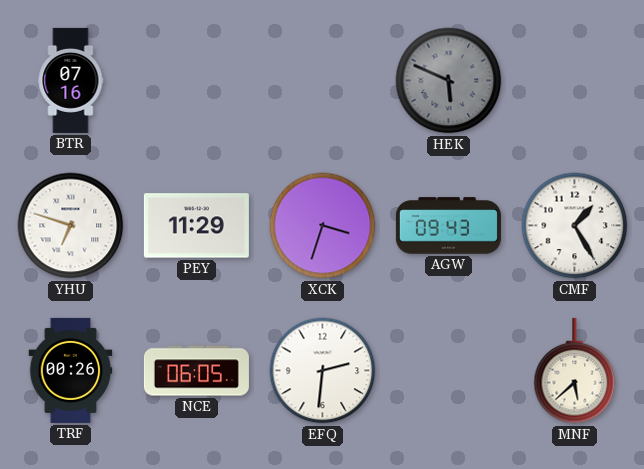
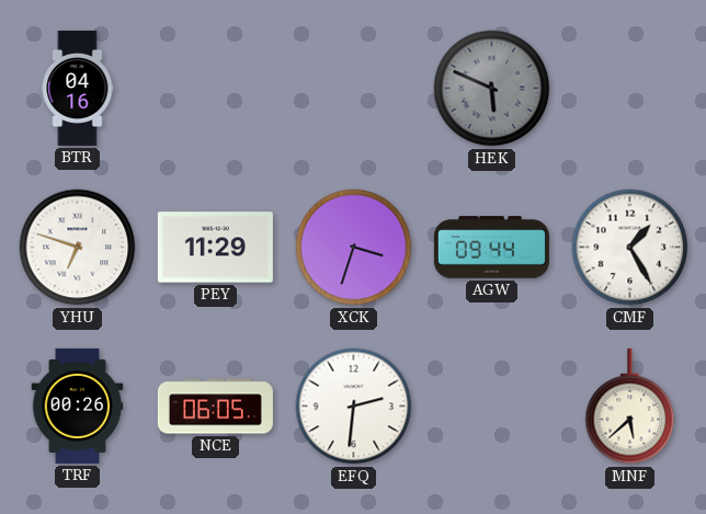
BTR: 07:16 -> 04:16
AGW: 09:43 -> 09:44
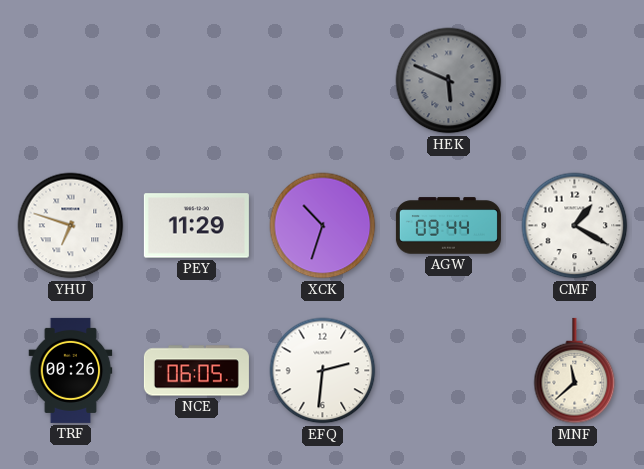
BTR: 04:16 -> none
XCK: 3:33 -> 10:33
CMF: 1:25 -> 1:20
MNF: 5:38 -> 11:38
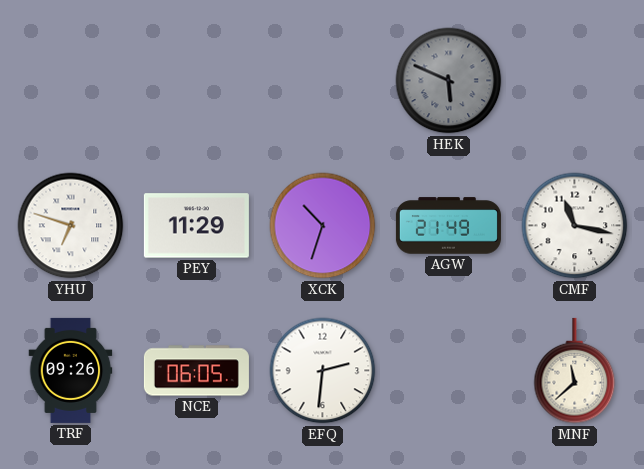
AGW: 09:44 -> 21:49
CMF: 1:20 -> 11:17
TRF: 00:26 -> 09:26
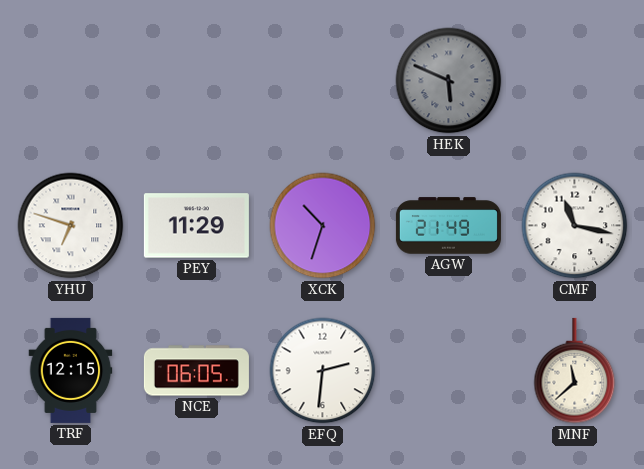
TRF: 09:26 -> 12:15
